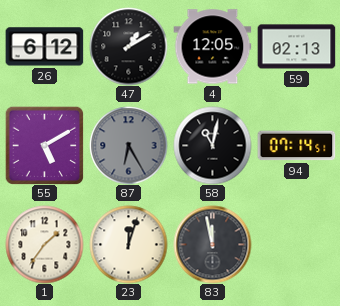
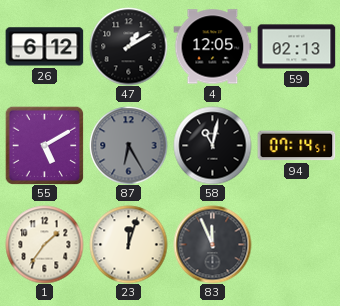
83: 11:58 -> 11:56
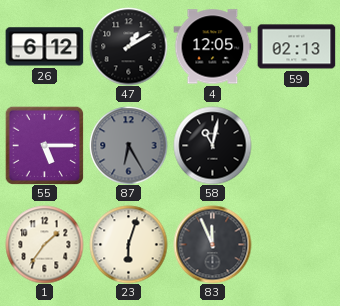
55: 5:10 -> 5:15
94: 07:14 -> none
23: 12:03 -> 6:03
